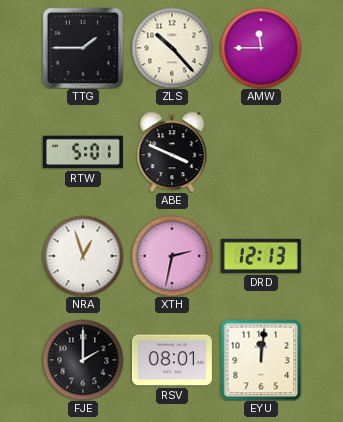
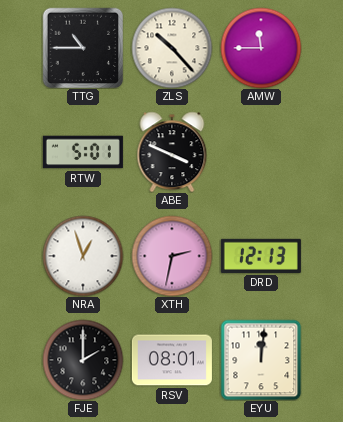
TTG: 1:45 -> 10:45
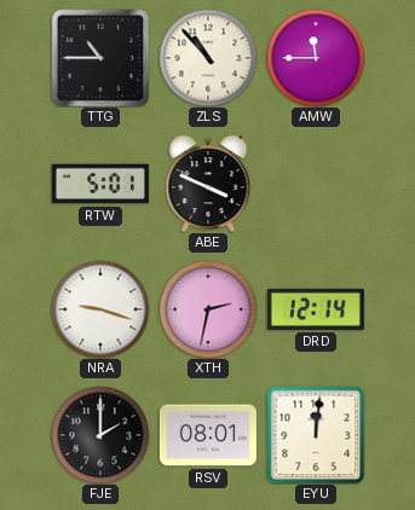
ZLS: 10:23 -> 10:53
NRA: 12:57 -> 9:18
DRD: 12:13 -> 12:14
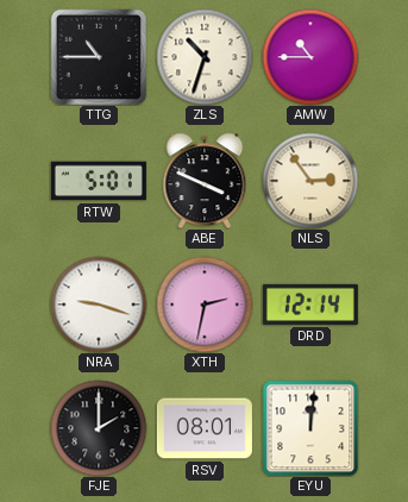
ZLS: 10:53 -> 10:33
AMW: 11:45 -> 10:45
NLS: none -> 2:54
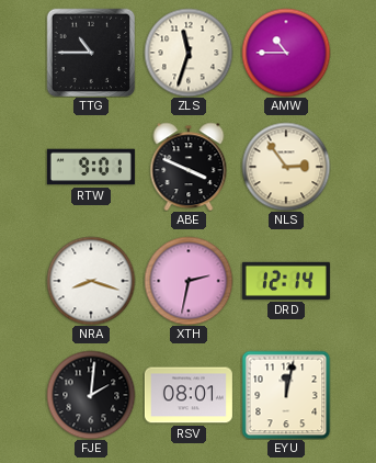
ZLS: 10:33 -> 11:33
RTW: 5:01 -> 9:01
NRA: 9:18 -> 8:18
FJE: 2:00 -> 2:01
EYU: 12:01 -> 12:02
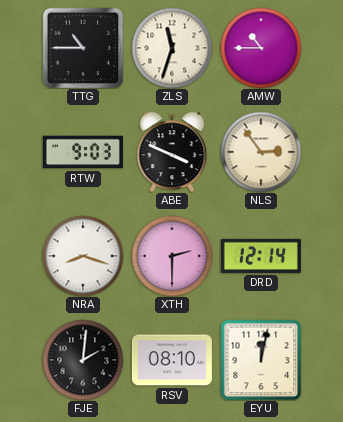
RTW: 9:01 -> 9:03
XTH: 2:32 -> 2:30
RSV: 08:01 -> 08:10
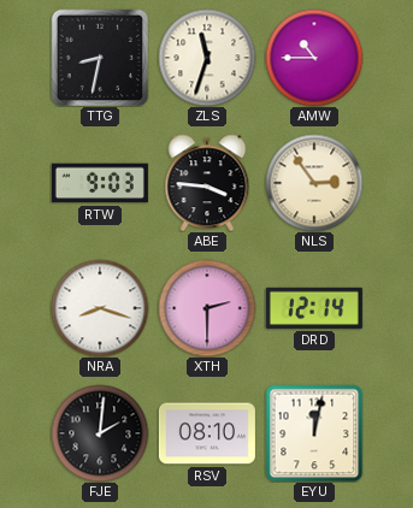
TTG: 10:45 -> 8:32
ABE: 3:49 -> 3:46
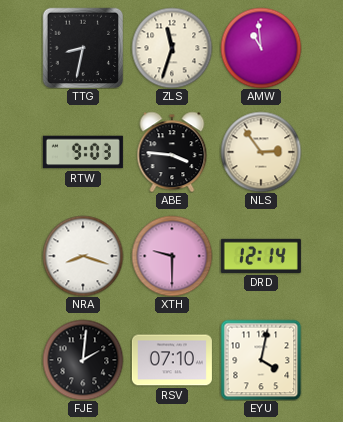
AMW: 10:45 -> 10:59
XTH: 2:30 -> 9:30
RSV: 08:10 -> 07:10
EYU: 12:02 -> 4:02
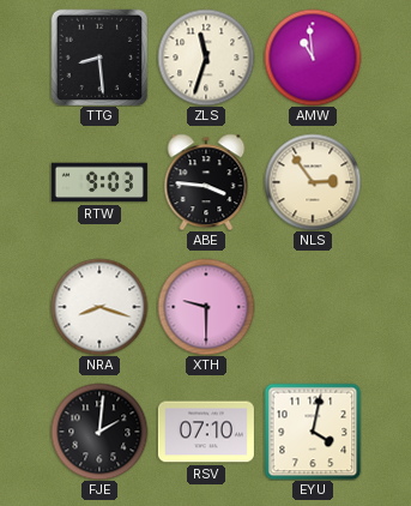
TTG: 8:32 -> 8:29
DRD: 12:14 -> none
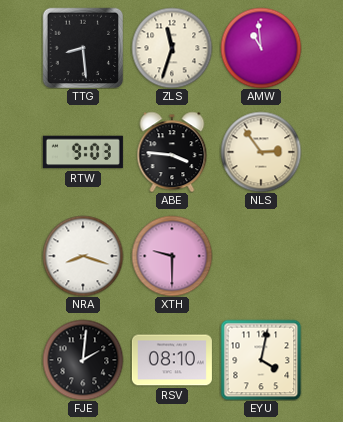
RSV: 07:10 -> 08:10
